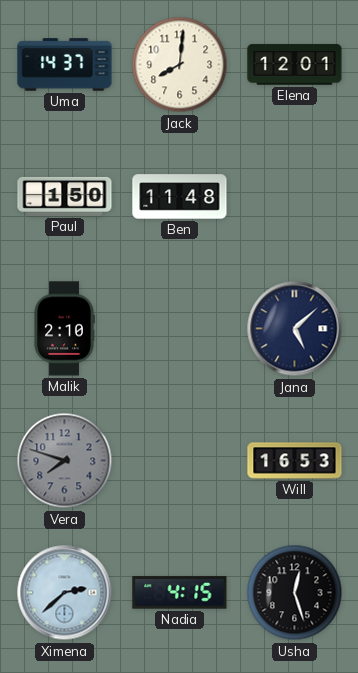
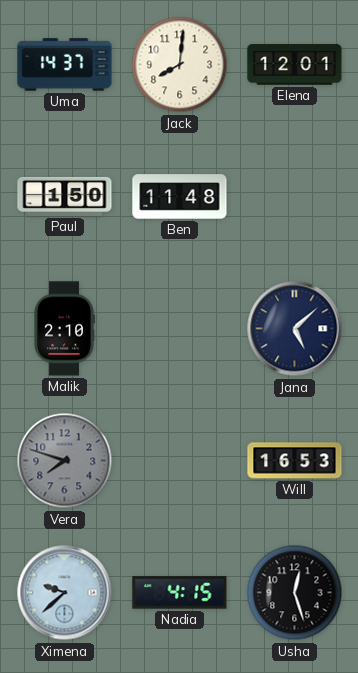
Ximena: 2:38 -> 9:38
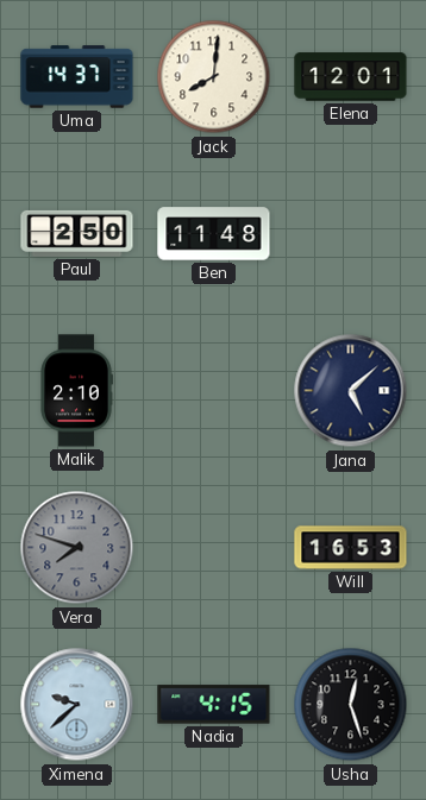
Paul: 1:50 -> 2:50
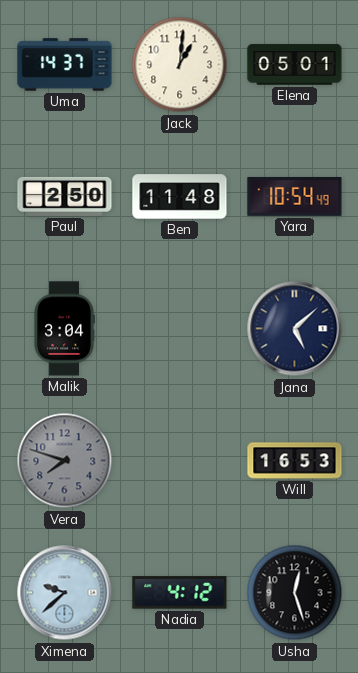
Jack: 8:01 -> 1:01
Elena: 12:01 -> 05:01
Yara: none -> 10:54
Malik: 2:10 -> 3:04
Nadia: 4:15 -> 4:12
